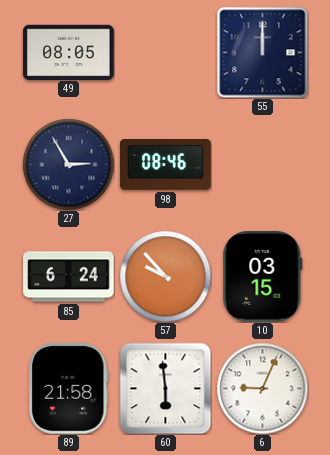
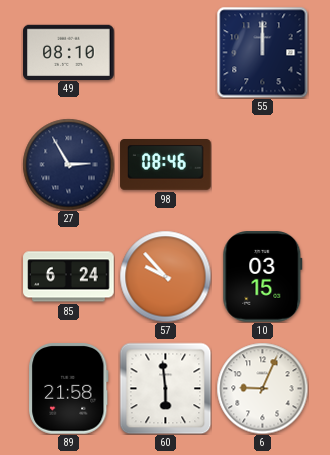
49: 08:05 -> 08:10
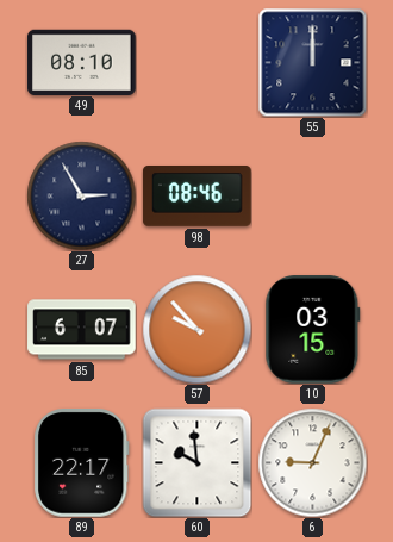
85: 6:24 -> 6:07
89: 21:58 -> 22:17
60: 5:59 -> 9:59
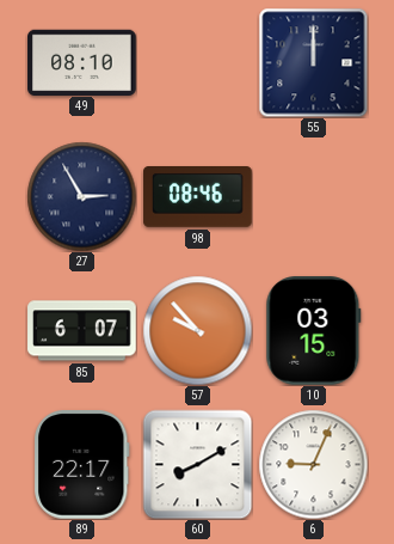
60: 9:59 -> 8:10
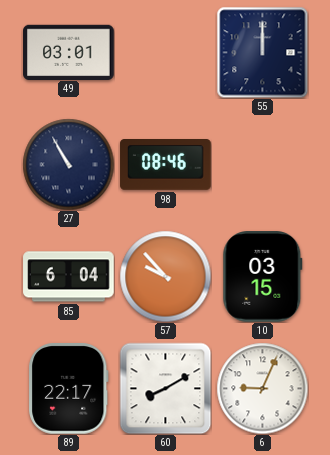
49: 08:10 -> 03:01
27: 2:55 -> 10:55
85: 6:07 -> 6:04
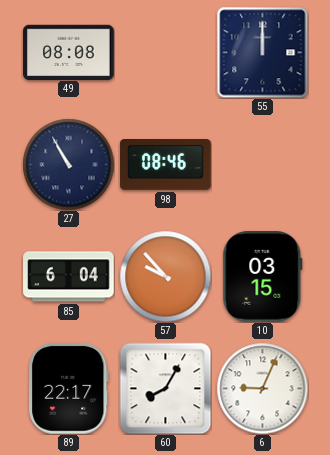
49: 03:01 -> 08:08
60: 8:10 -> 8:05
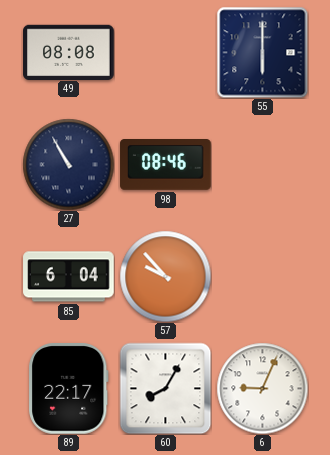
55: 12:00 -> 6:00
10: 03:15 -> none
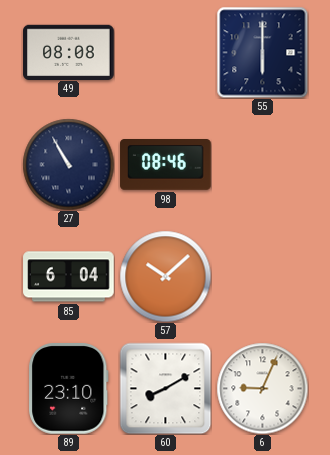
57: 9:53 -> 10:08
89: 22:17 -> 23:10
60: 8:05 -> 8:10
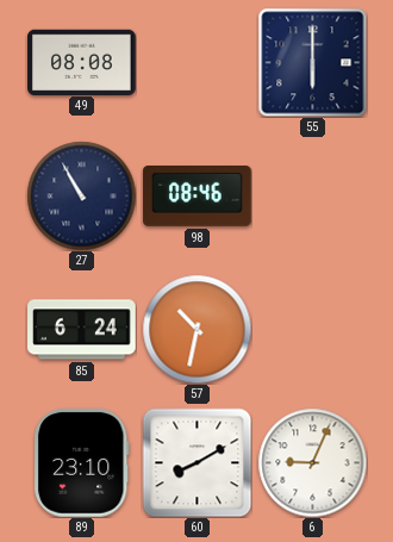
85: 6:04 -> 6:24
57: 10:08 -> 10:32
